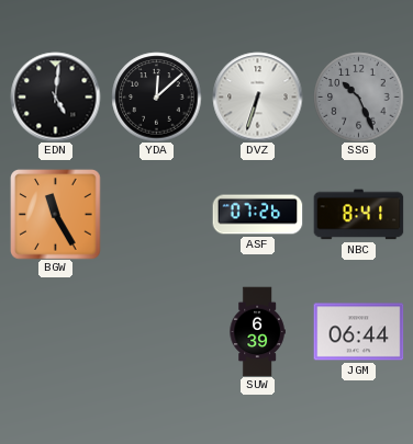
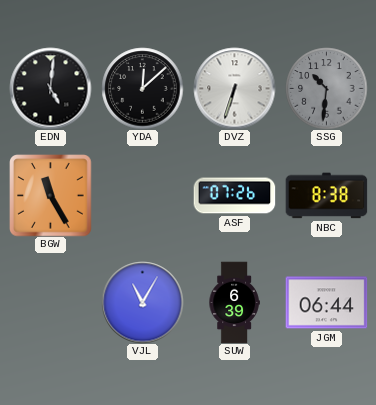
SSG: 10:26 -> 10:31
NBC: 8:41 -> 8:38
VJL: none -> 11:05
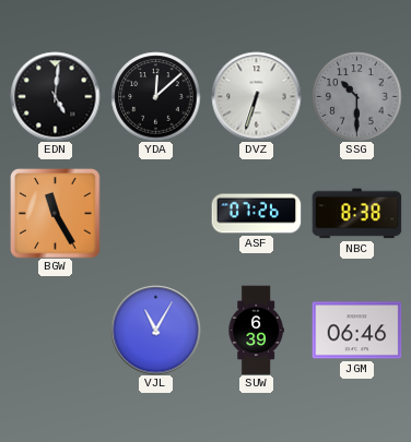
SSG: 10:31 -> 10:30
JGM: 06:44 -> 06:46
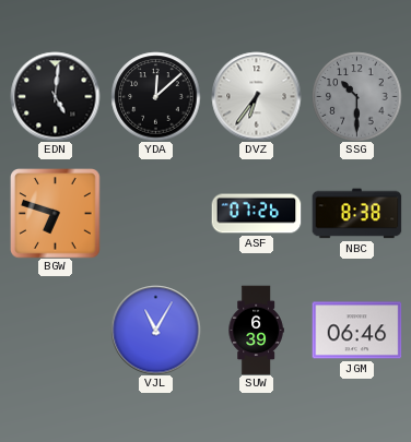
DVZ: 6:33 -> 6:36
BGW: 11:25 -> 6:48
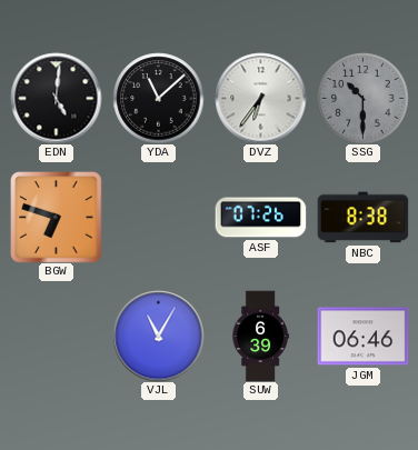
YDA: 12:08 -> 11:08
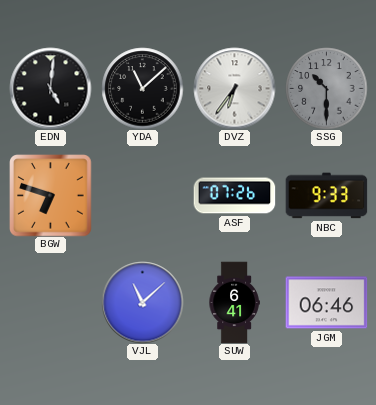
NBC: 8:38 -> 9:33
VJL: 11:05 -> 11:08
SUW: 6:39 -> 6:41
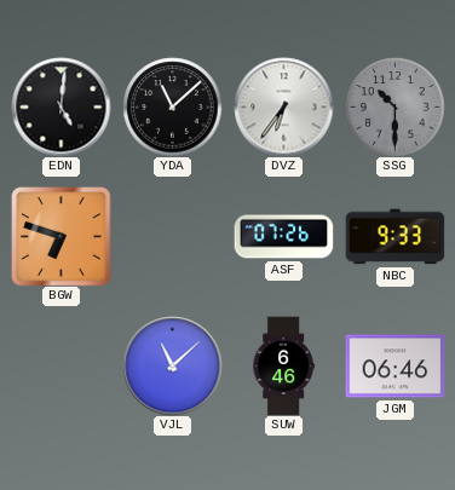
SUW: 6:41 -> 6:46
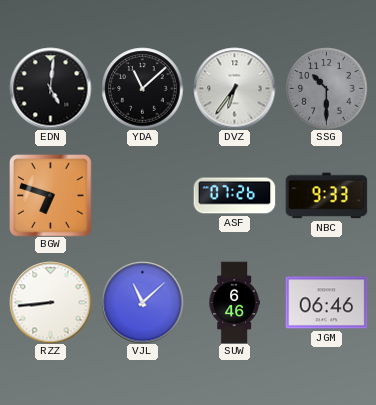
RZZ: none -> 8:44
